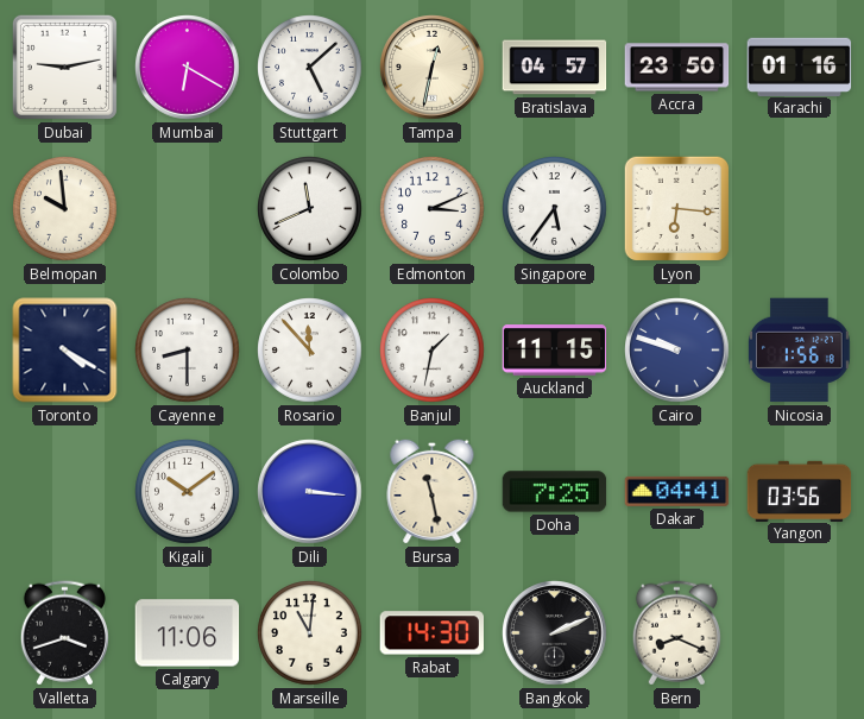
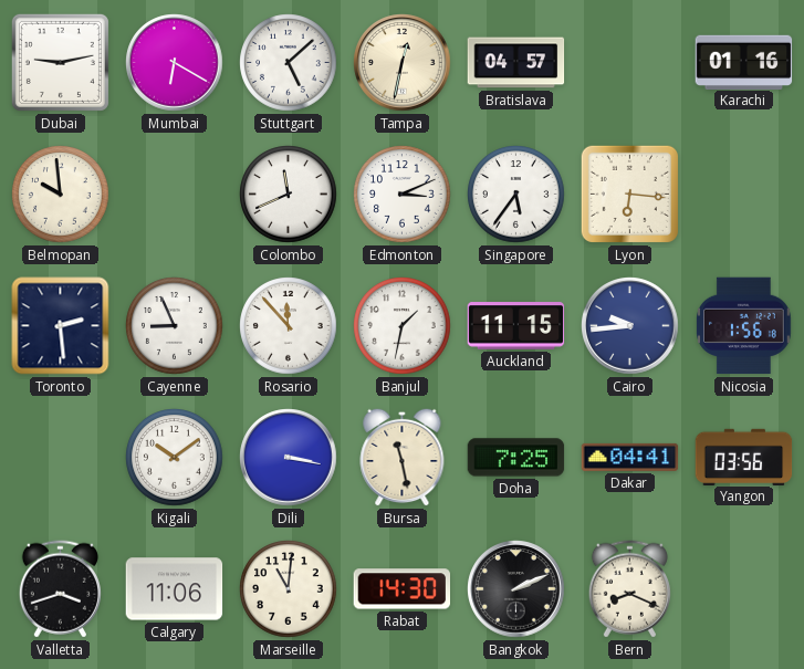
Accra: 23:50 -> none
Toronto: 4:20 -> 2:29
Cayenne: 8:30 -> 8:56
Cairo: 9:48 -> 9:44
Dili: 3:16 -> 3:17
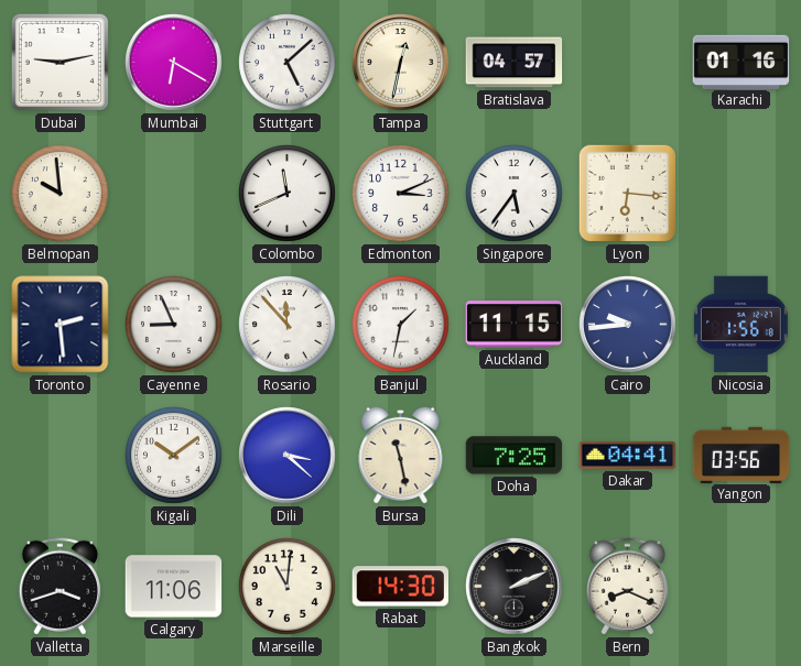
Dili: 3:17 -> 3:22
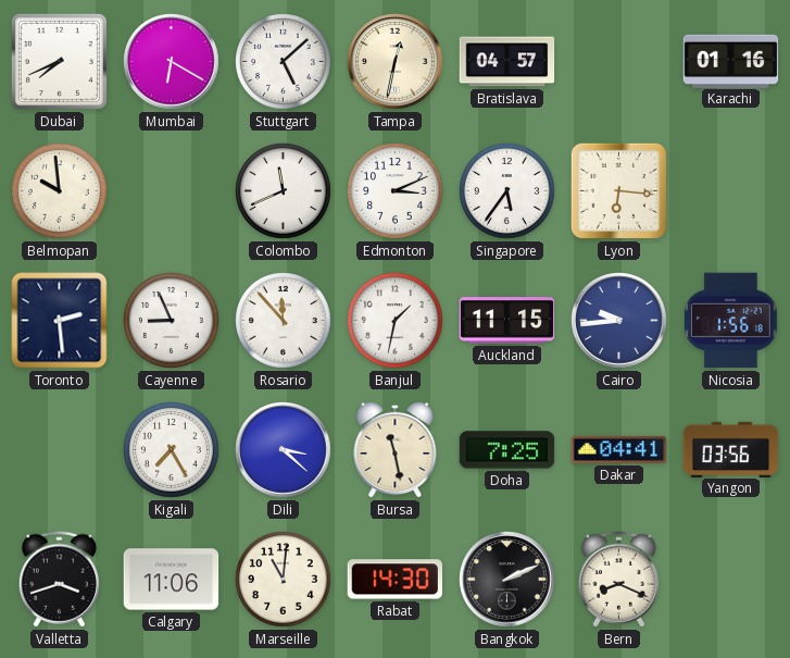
Dubai: 9:13 -> 7:41
Kigali: 10:09 -> 7:25
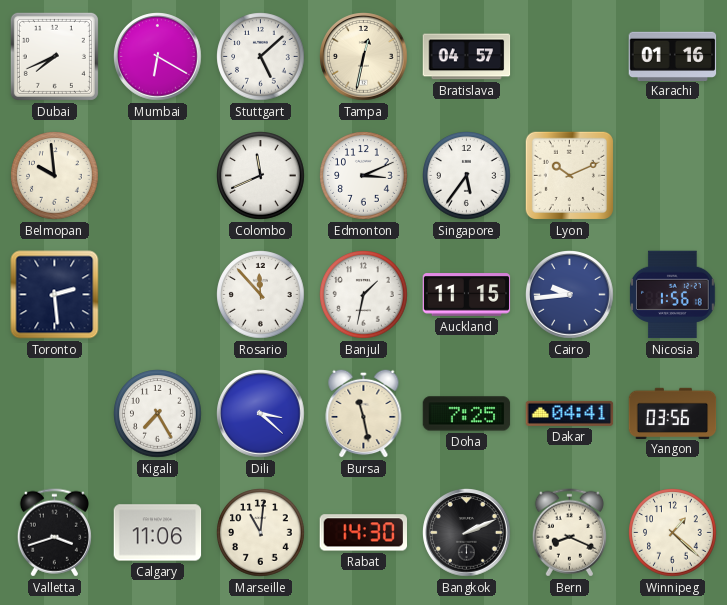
Lyon: 6:16 -> 10:11
Cayenne: 8:56 -> none
Winnipeg: none -> 1:22
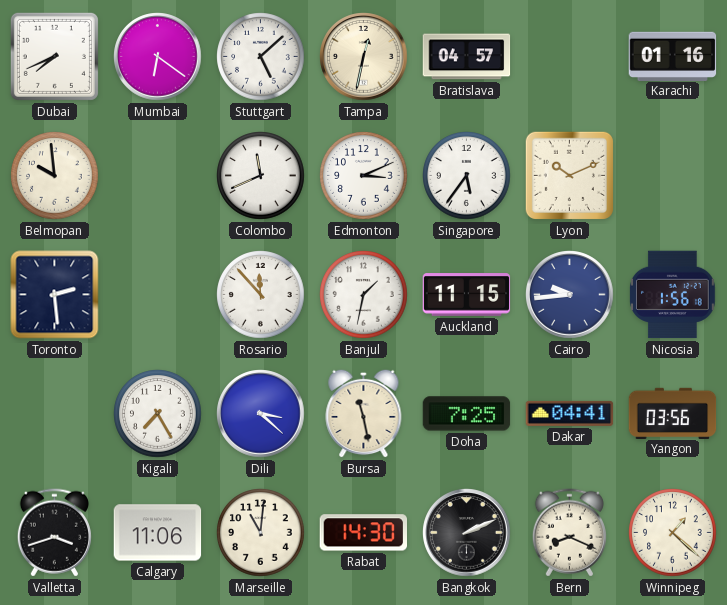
Mumbai: 6:20 -> 6:21
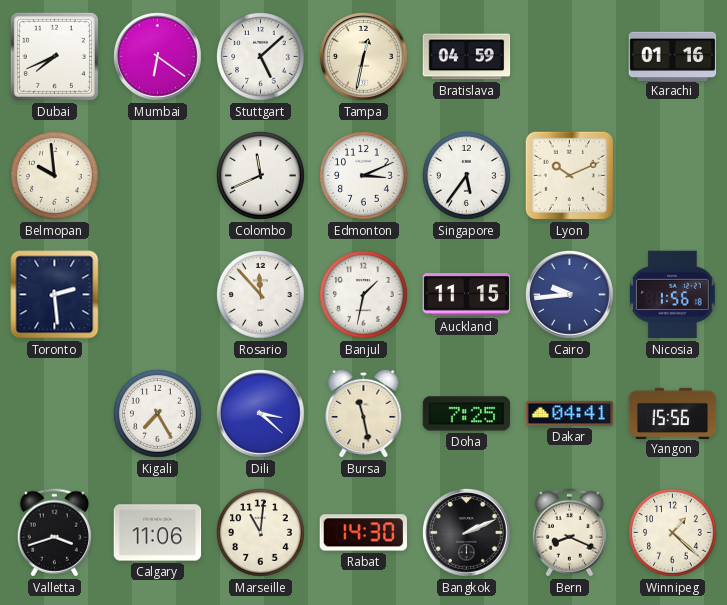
Bratislava: 04:57 -> 04:59
Yangon: 03:56 -> 15:56
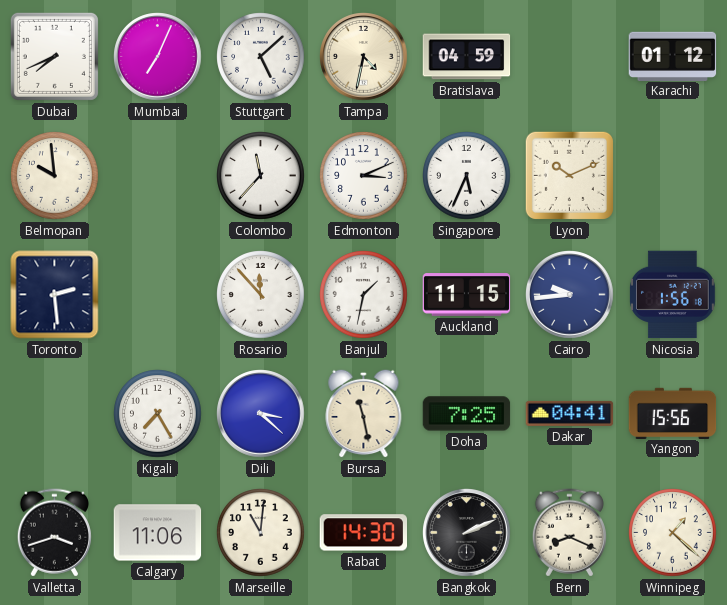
Mumbai: 6:21 -> 7:04
Tampa: 12:32 -> 4:32
Karachi: 01:16 -> 01:12
Colombo: 11:41 -> 11:37
Singapore: 5:36 -> 5:34
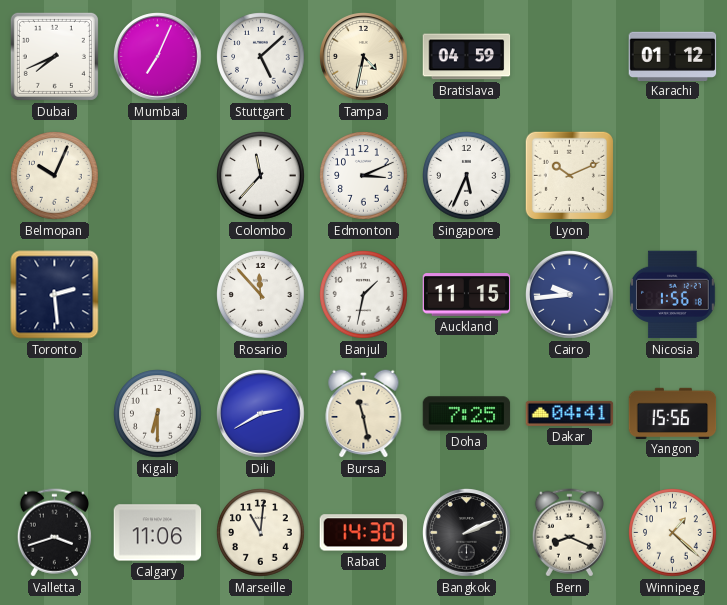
Belmopan: 9:59 -> 10:04
Kigali: 7:25 -> 6:30
Dili: 3:22 -> 2:40
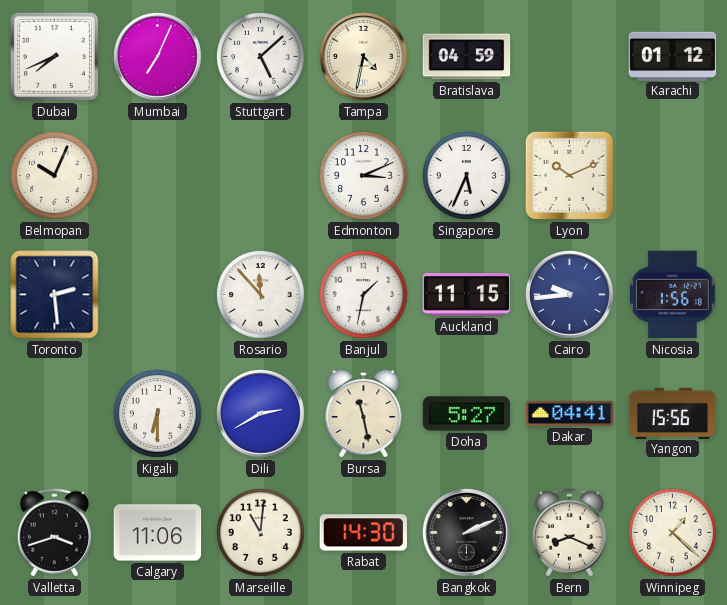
Colombo: 11:37 -> none
Doha: 7:25 -> 5:27
